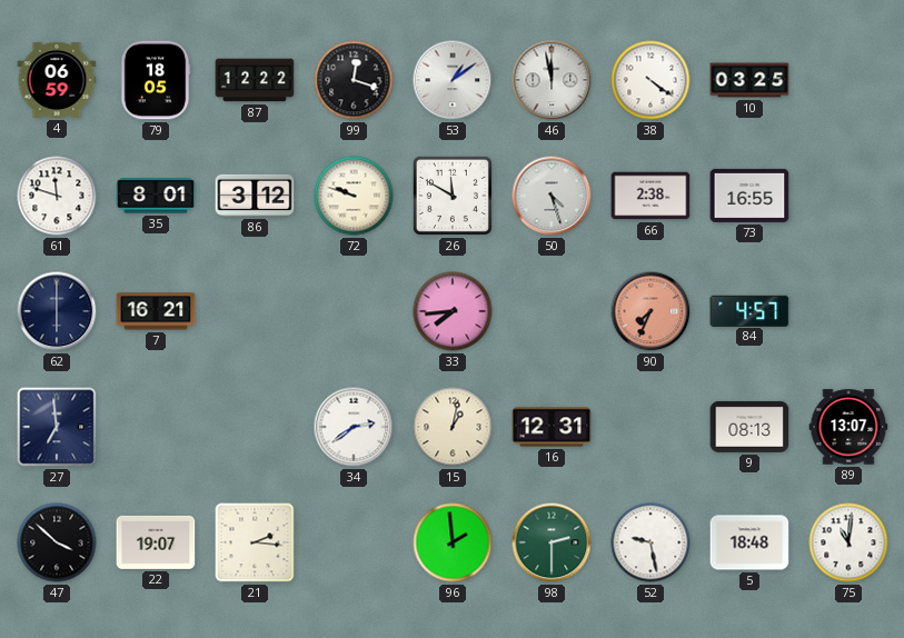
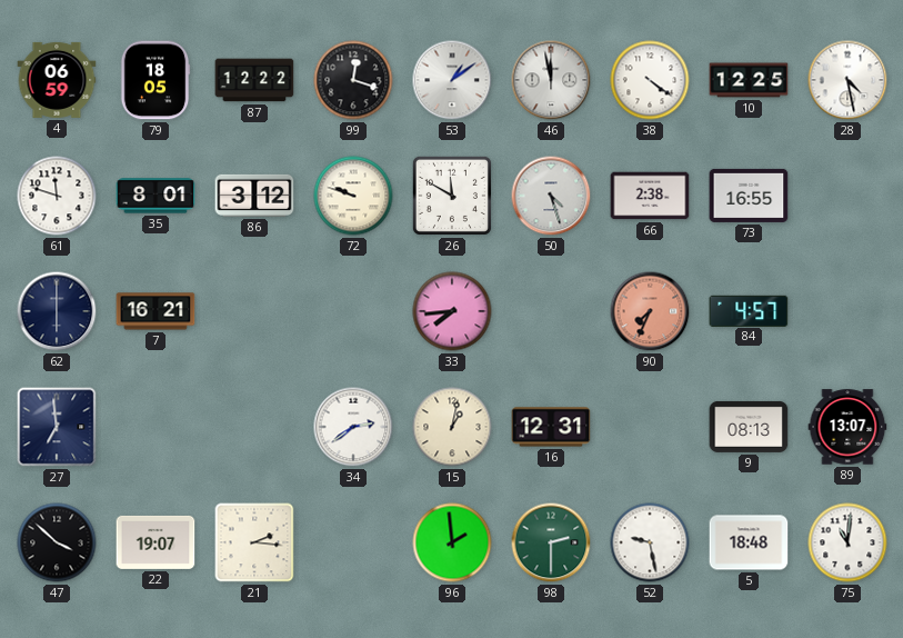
10: 03:25 -> 12:25
28: none -> 4:28
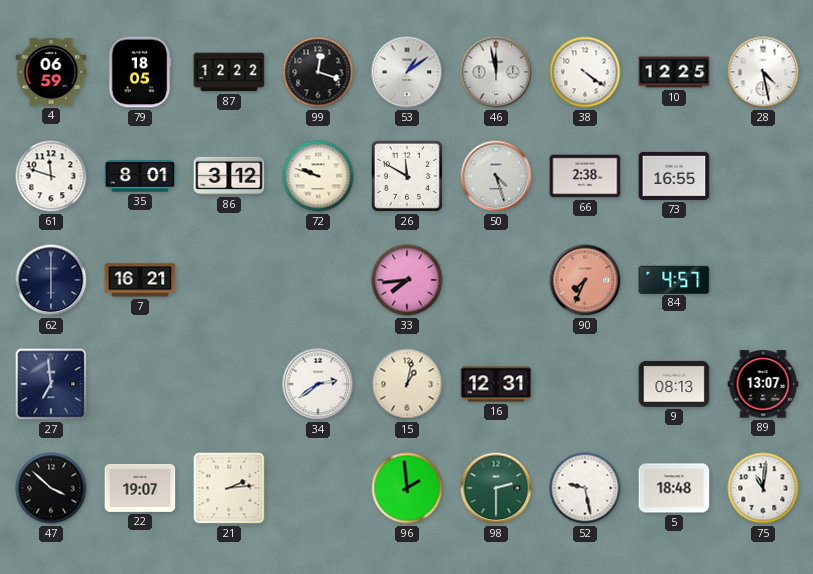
21: 2:16 -> 2:14
